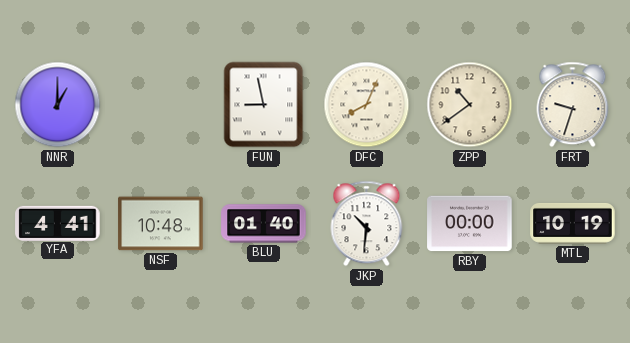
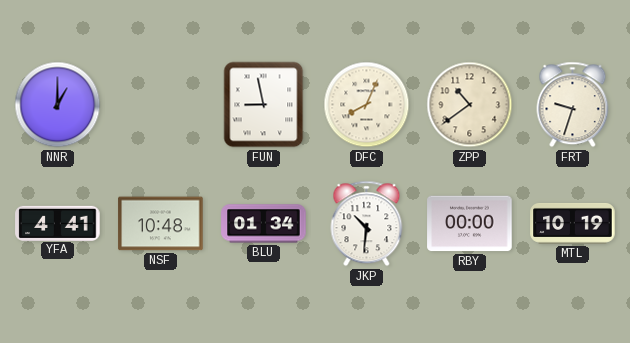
BLU: 01:40 -> 01:34
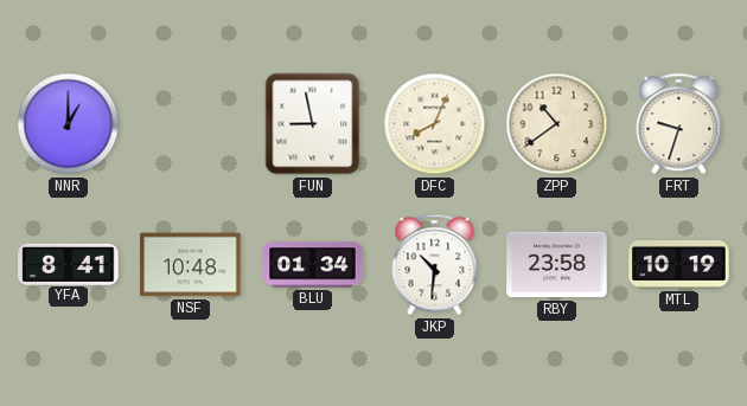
YFA: 4:41 -> 8:41
RBY: 00:00 -> 23:58
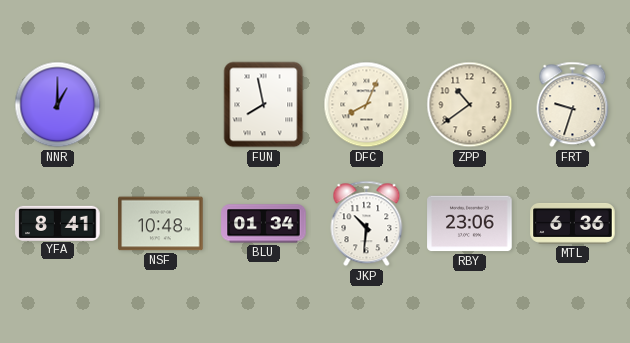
FUN: 8:58 -> 7:58
RBY: 23:58 -> 23:06
MTL: 10:19 -> 6:36
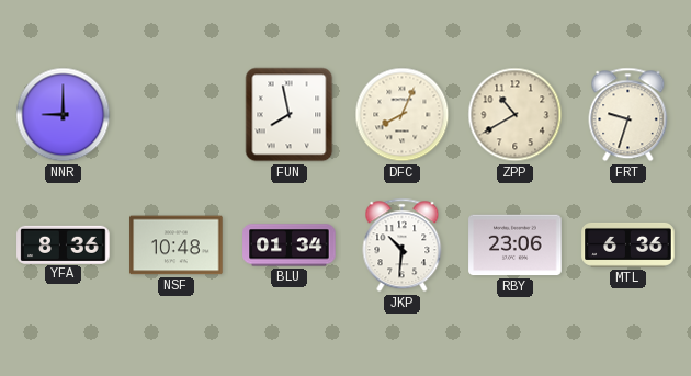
NNR: 1:00 -> 9:00
ZPP: 10:39 -> 10:40
YFA: 8:41 -> 8:36
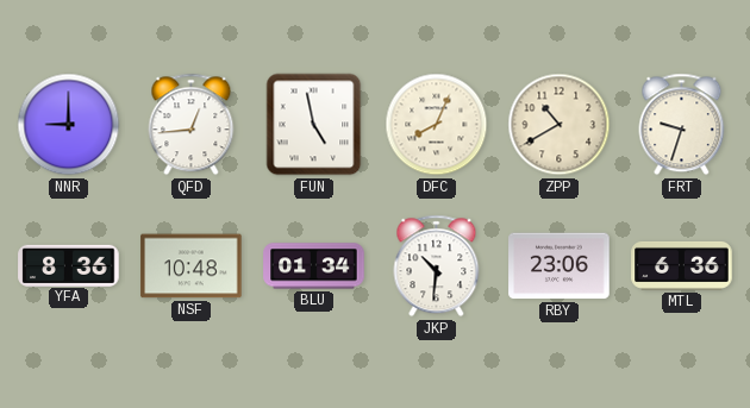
QFD: none -> 12:44
FUN: 7:58 -> 4:58
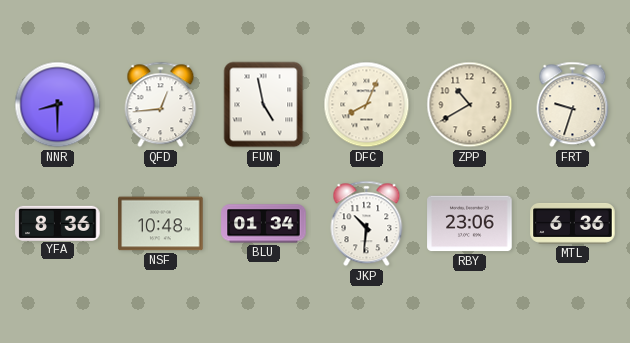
NNR: 9:00 -> 8:30
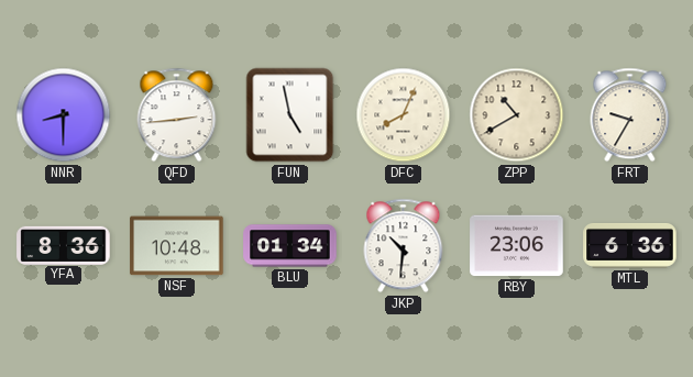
QFD: 12:44 -> 2:44
FRT: 9:33 -> 9:35
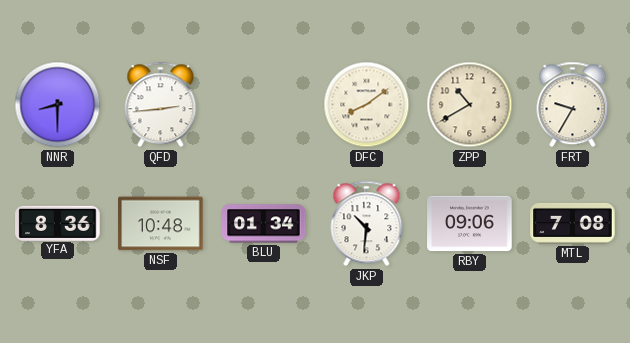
FUN: 4:58 -> none
DFC: 8:04 -> 8:09
RBY: 23:06 -> 09:06
MTL: 6:36 -> 7:08
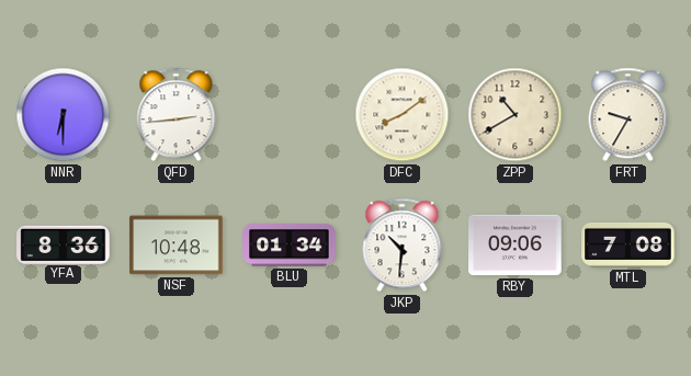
NNR: 8:30 -> 6:30
